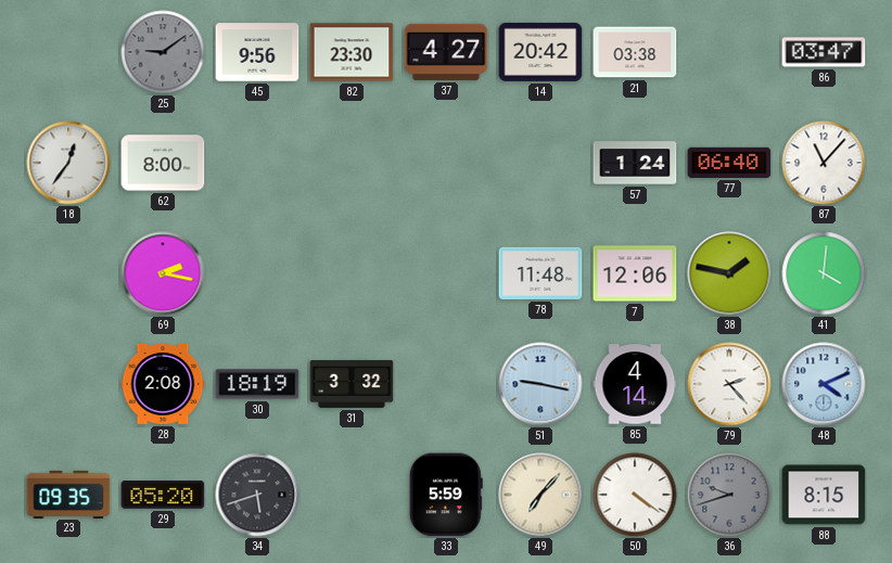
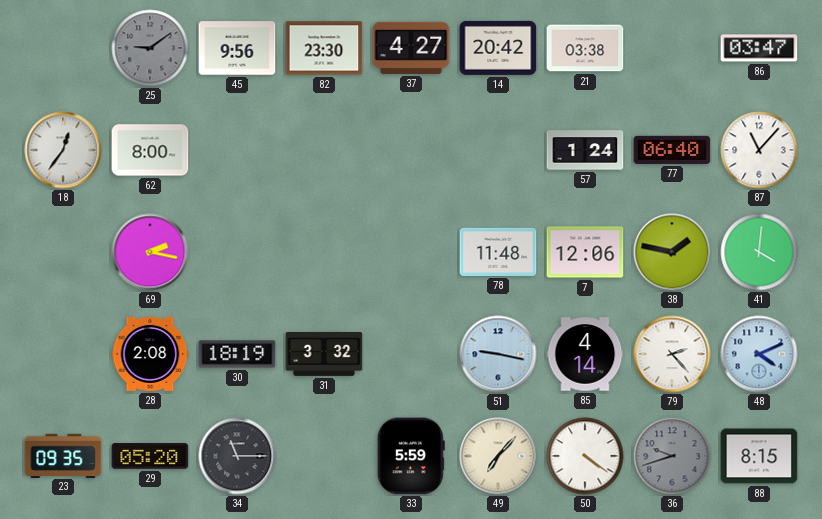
34: 5:42 -> 11:15
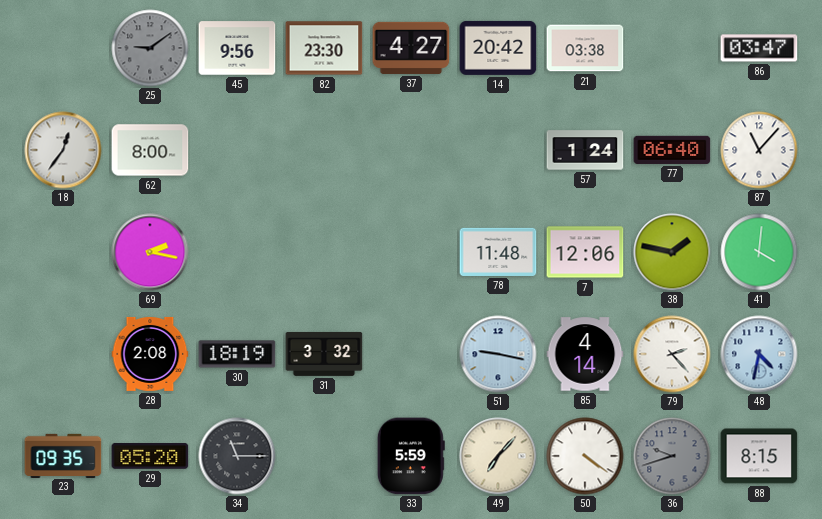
48: 4:11 -> 4:32
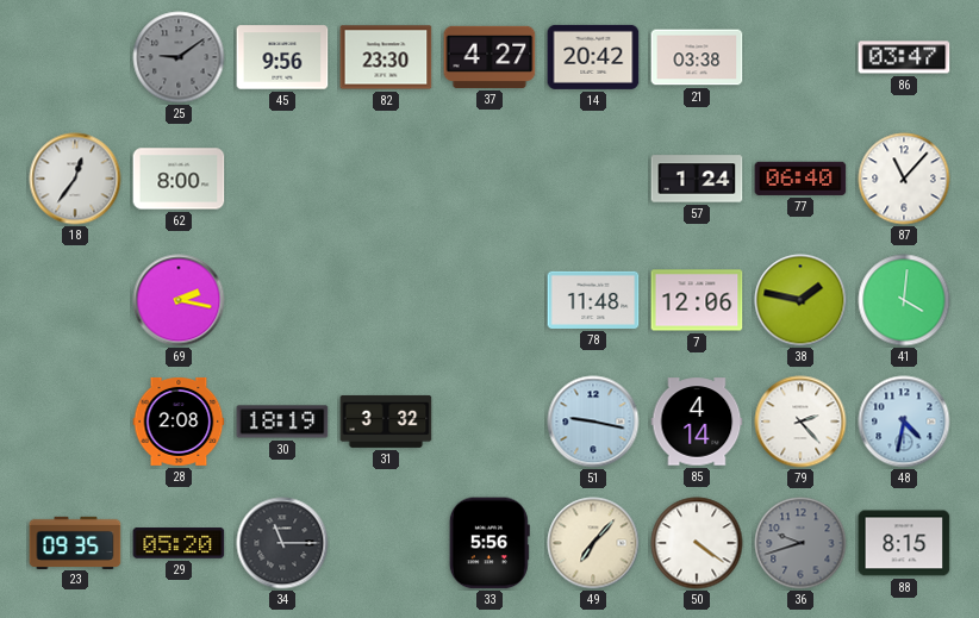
33: 5:59 -> 5:56
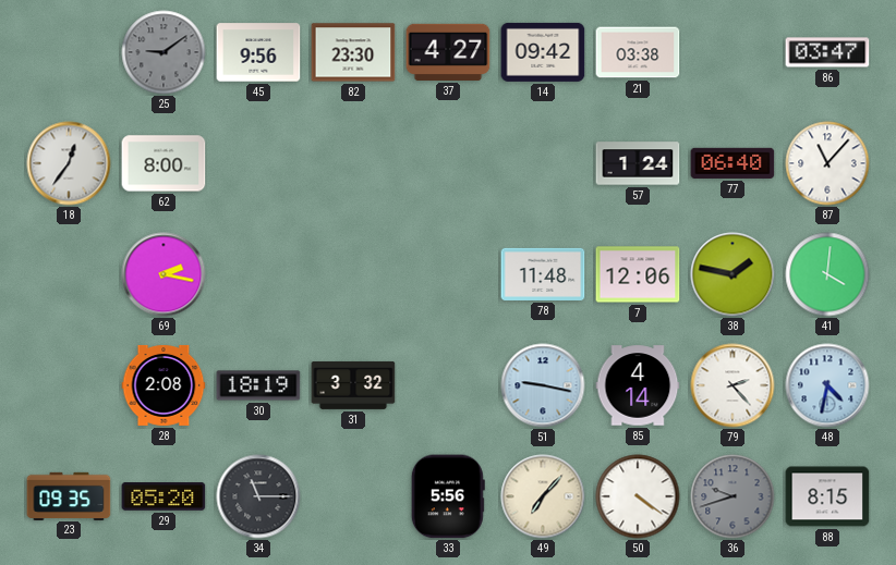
14: 20:42 -> 09:42
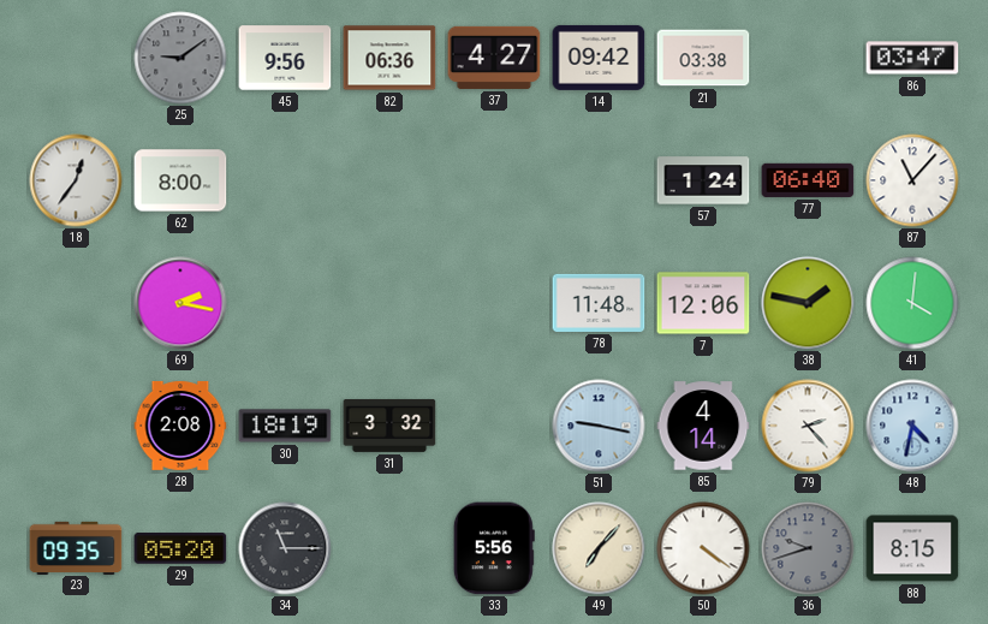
82: 23:30 -> 06:36
